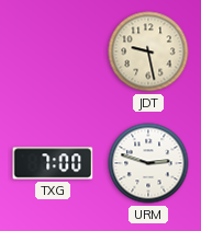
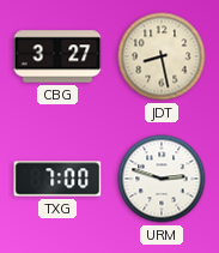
CBG: none -> 3:27
JDT: 9:28 -> 8:28
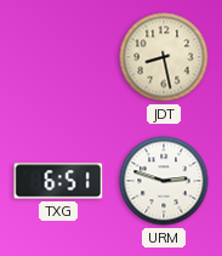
CBG: 3:27 -> none
TXG: 7:00 -> 6:51
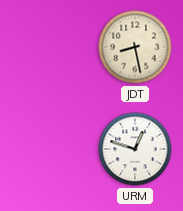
TXG: 6:51 -> none
URM: 2:48 -> 12:48
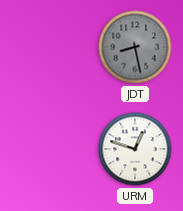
JDT dial: cream -> grey
